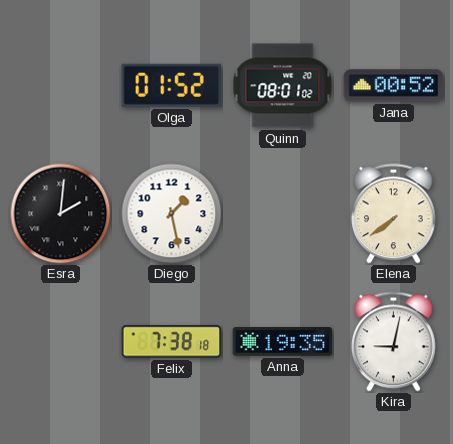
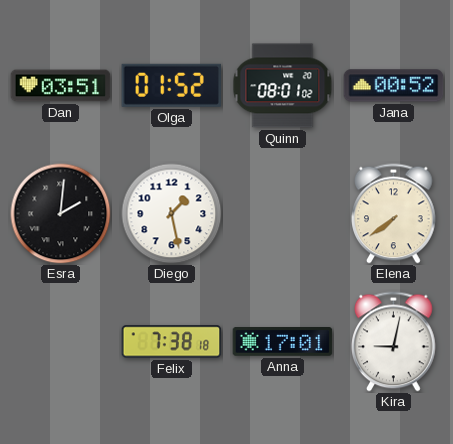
Dan: none -> 03:51
Anna: 19:35 -> 17:01
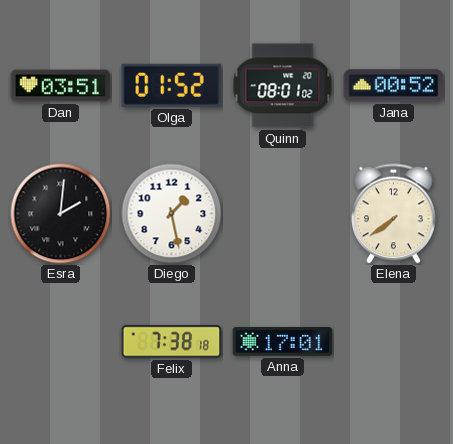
Kira: 9:02 -> none
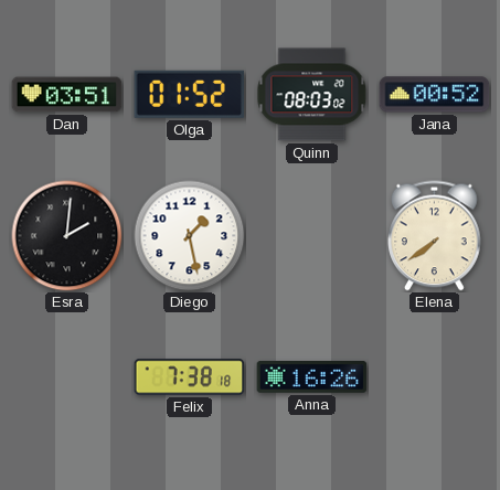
Quinn: 08:01 -> 08:03
Anna: 17:01 -> 16:26
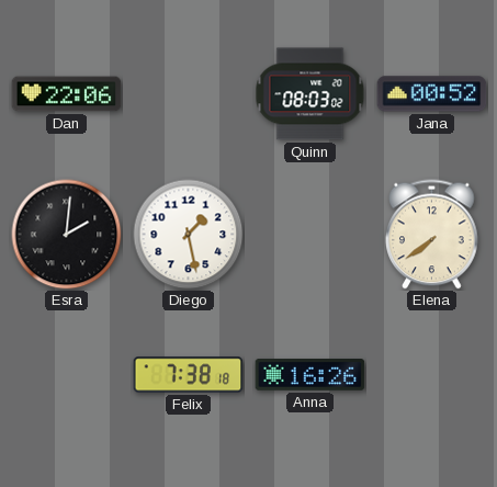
Dan: 03:51 -> 22:06
Olga: 01:52 -> none
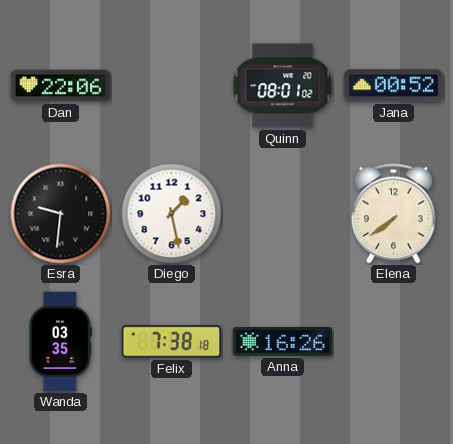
Quinn: 08:03 -> 08:01
Esra: 2:01 -> 9:31
Wanda: none -> 03:35
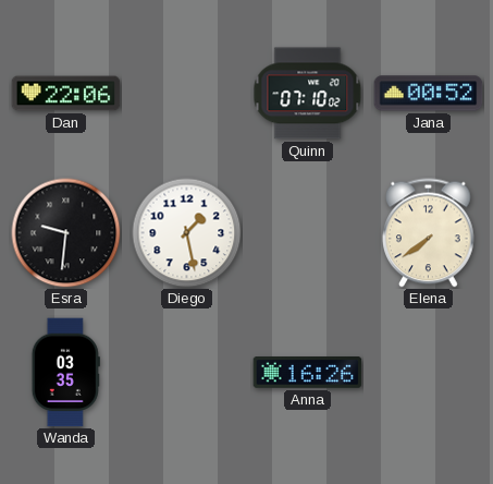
Quinn: 08:01 -> 07:10
Felix: 7:38 -> none
